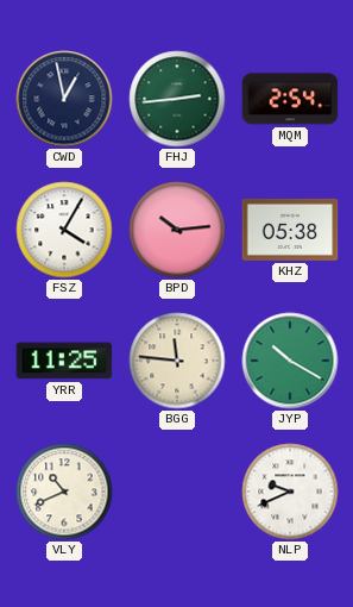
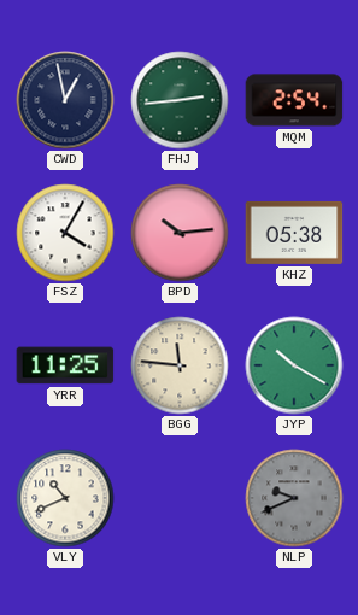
NLP dial: white -> grey
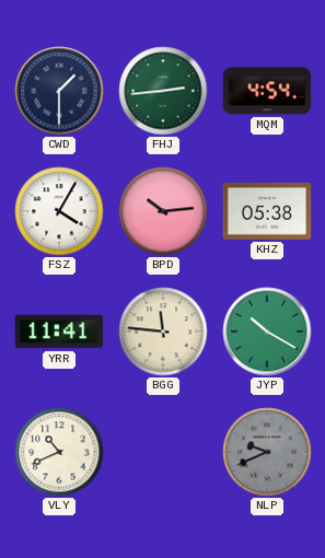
CWD: 12:58 -> 1:30
MQM: 2:54 -> 4:54
YRR: 11:25 -> 11:41
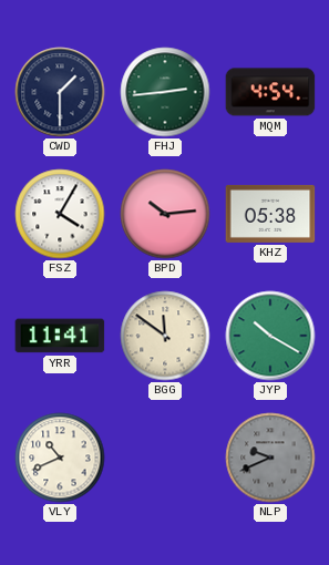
BGG: 11:46 -> 11:51
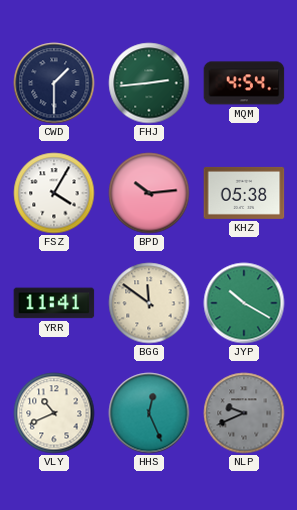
HHS: none -> 12:26
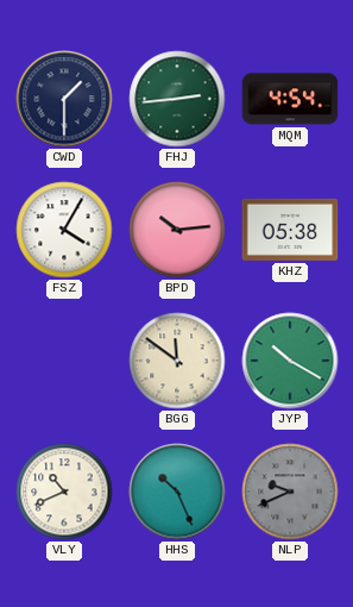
YRR: 11:41 -> none
HHS: 12:26 -> 10:26
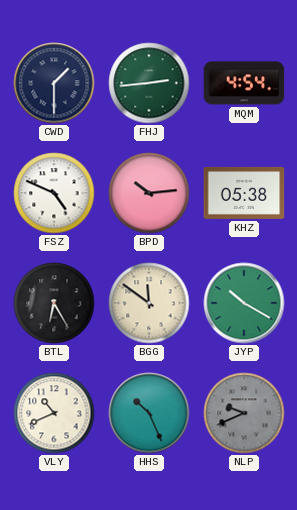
FSZ: 4:05 -> 4:49
BTL: none -> 6:25
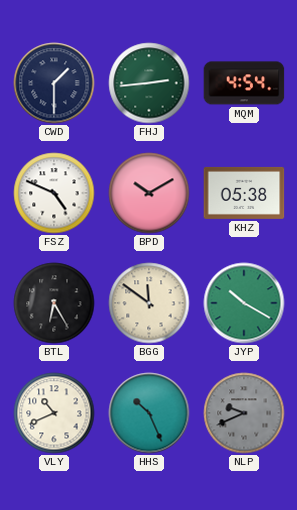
BPD: 10:14 -> 10:10
